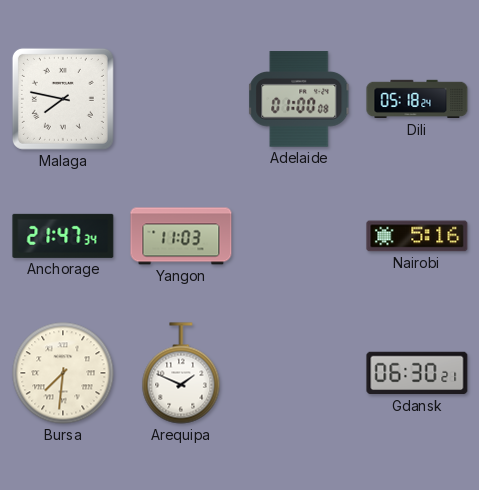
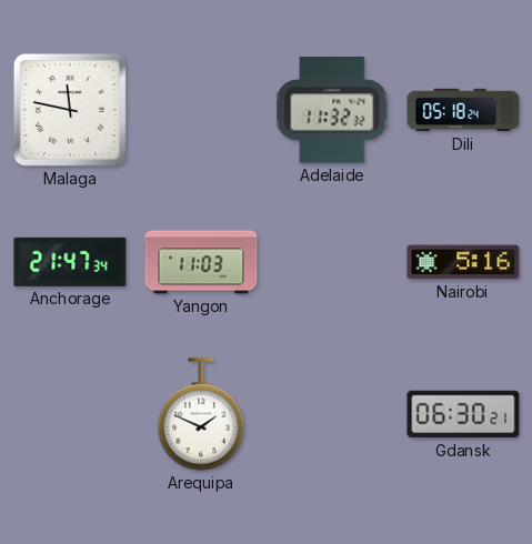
Malaga: 7:47 -> 11:47
Adelaide: 01:00 -> 11:32
Bursa: 7:31 -> none
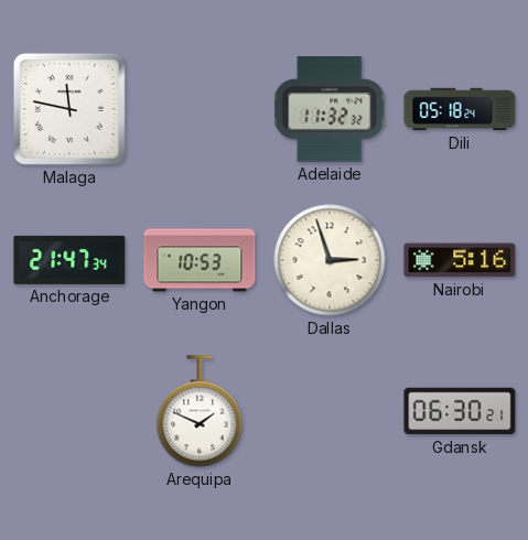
Yangon: 11:03 -> 10:53
Dallas: none -> 2:57
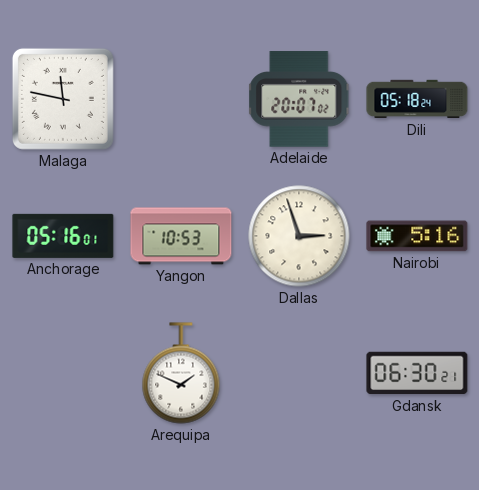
Adelaide: 11:32 -> 20:07
Anchorage: 21:47 -> 05:16
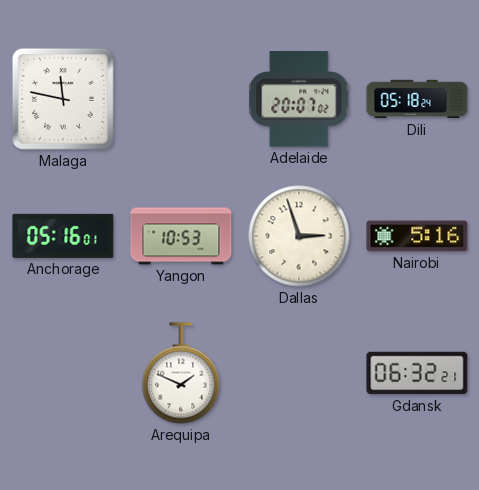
Gdansk: 06:30 -> 06:32
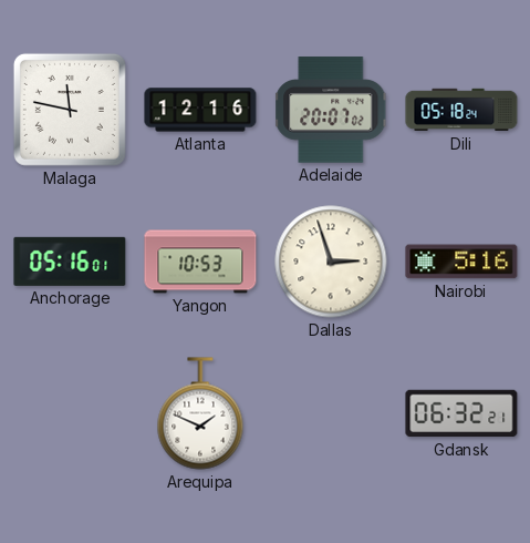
Atlanta: none -> 12:16
